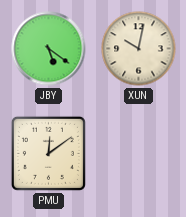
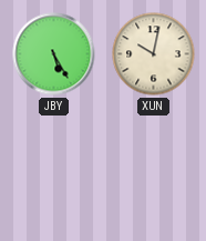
JBY: 5:21 -> 5:25
PMU: 12:09 -> none
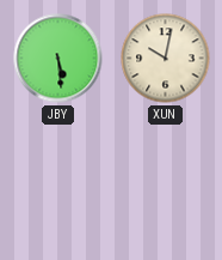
JBY: 5:25 -> 5:29
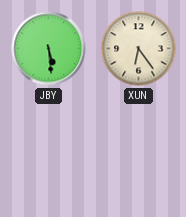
XUN: 10:02 -> 6:24
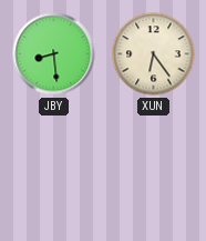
JBY: 5:29 -> 8:29
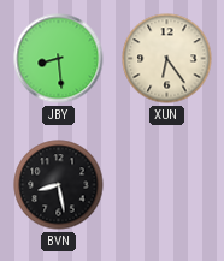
BVN: none -> 8:28
